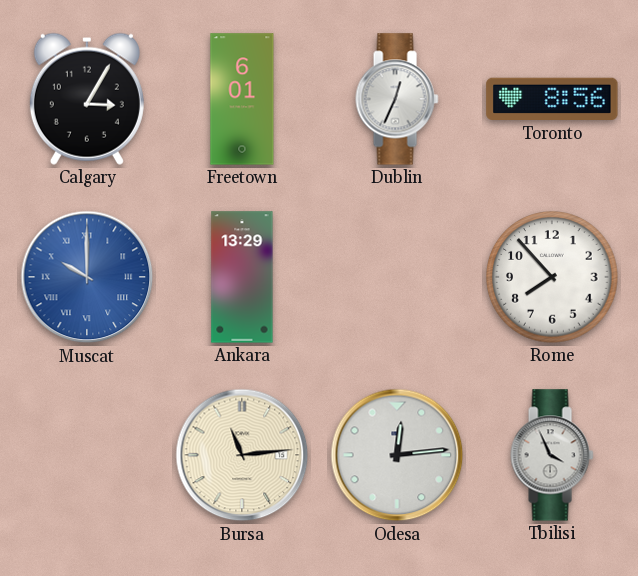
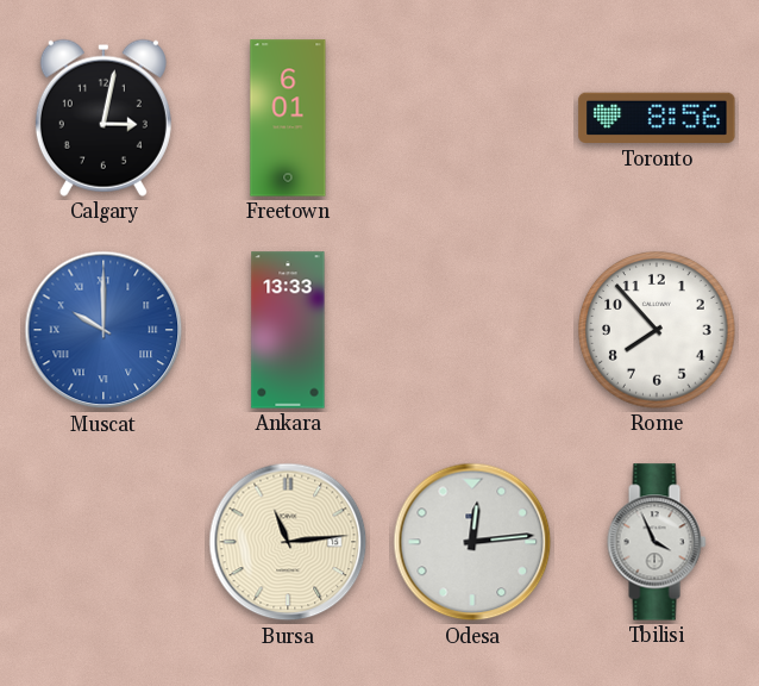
Calgary: 3:05 -> 3:02
Dublin: 12:34 -> none
Ankara: 13:29 -> 13:33
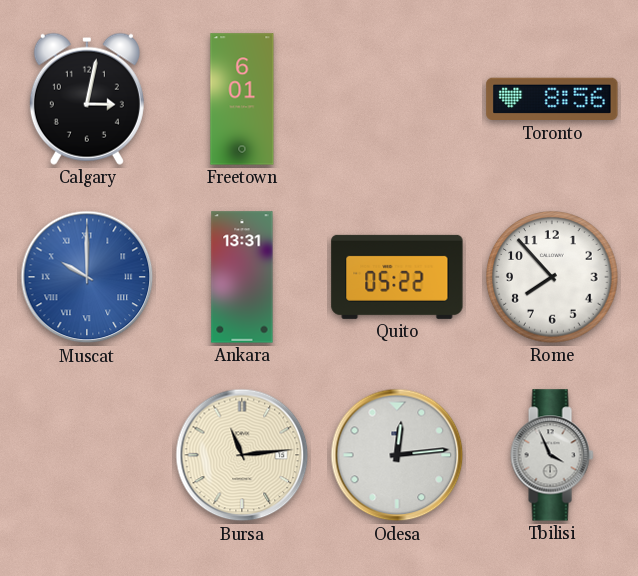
Ankara: 13:33 -> 13:31
Quito: none -> 05:22
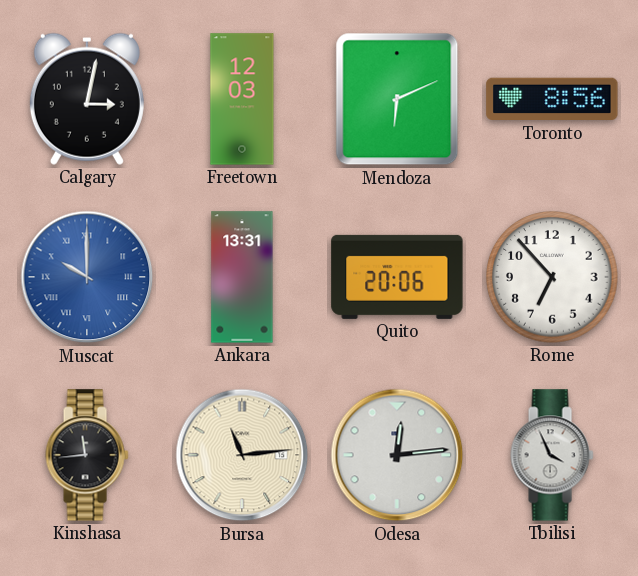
Freetown: 6:01 -> 12:03
Mendoza: none -> 6:11
Quito: 05:22 -> 20:06
Rome: 7:53 -> 6:53
Kinshasa: none -> 11:44
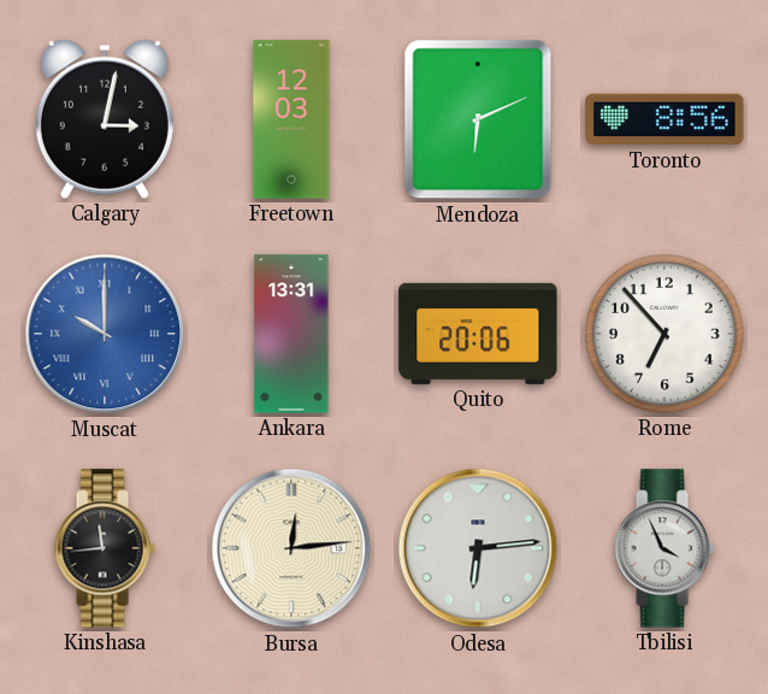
Bursa: 11:14 -> 12:14
Odesa: 12:14 -> 6:14
